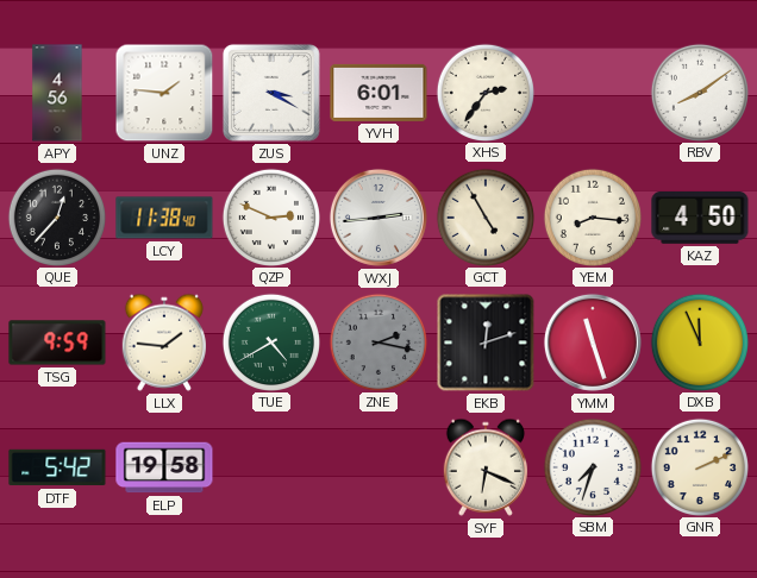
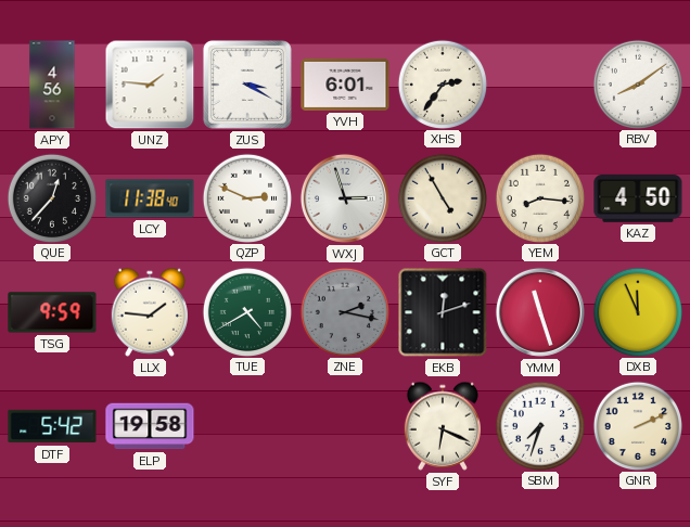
WXJ: 2:44 -> 2:57
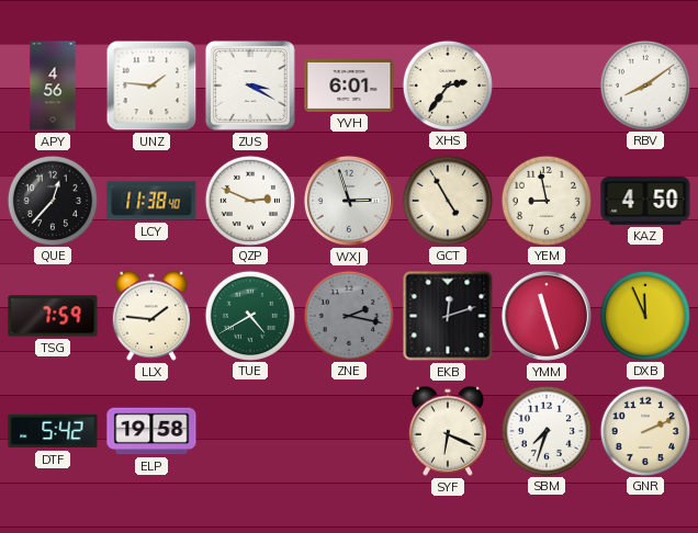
YEM: 8:16 -> 8:58
TSG: 9:59 -> 7:59
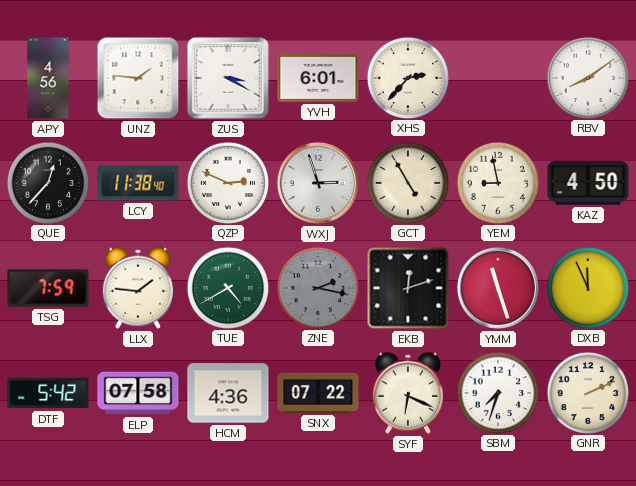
XHS: 2:36 -> 2:37
ELP: 19:58 -> 07:58
HCM: none -> 4:36
SNX: none -> 07:22
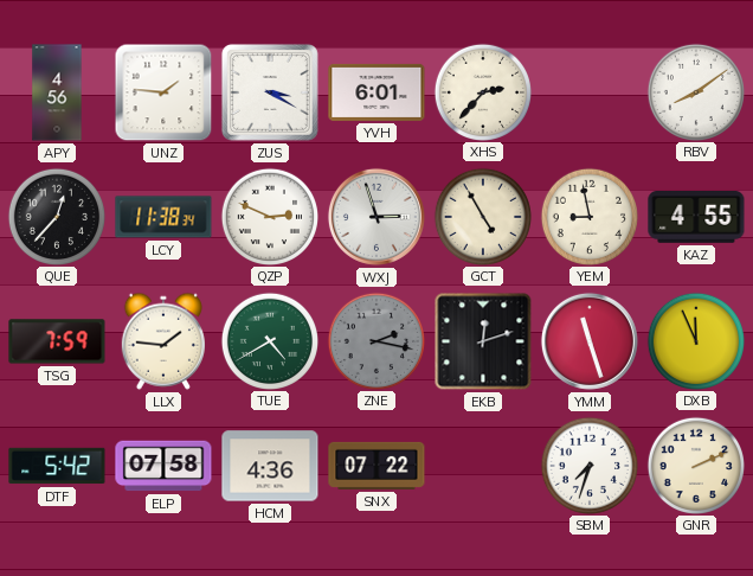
LCY: 11:38:40 -> 11:38:34
KAZ: 4:50 -> 4:55
SYF: 6:19 -> none
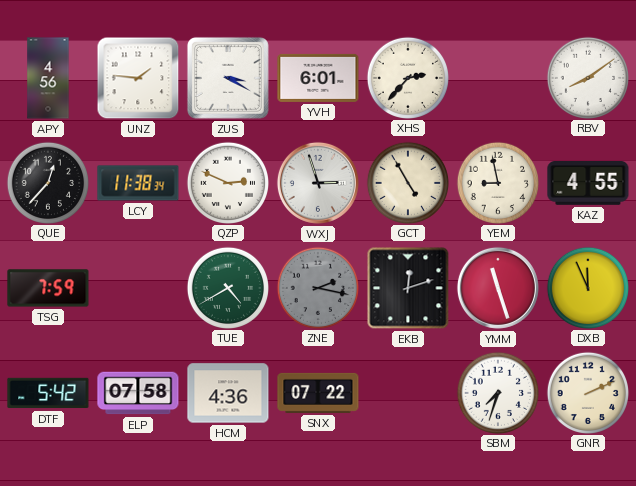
LLX: 1:46 -> none
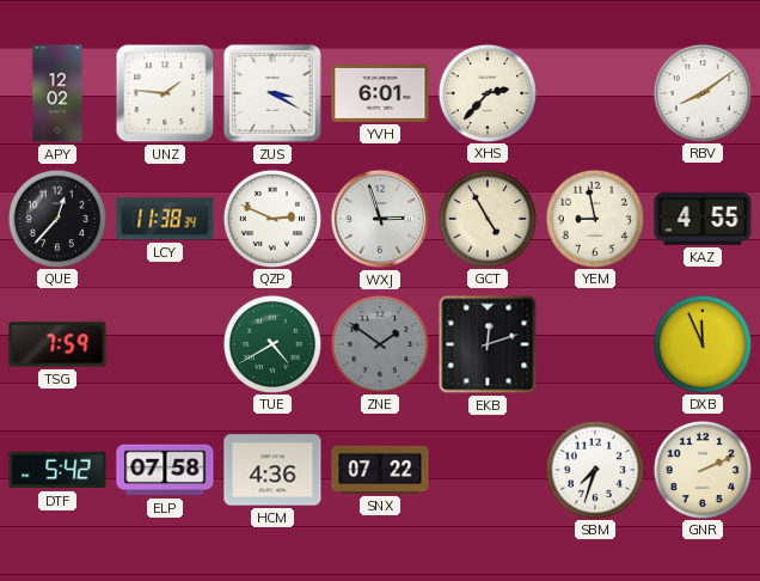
APY: 4:56 -> 12:02
ZNE: 2:17 -> 1:51
YMM: 11:27 -> none
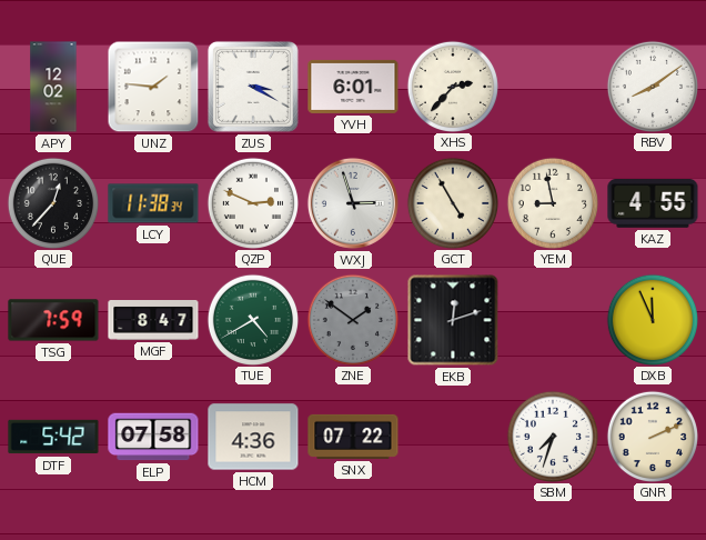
MGF: none -> 8:47
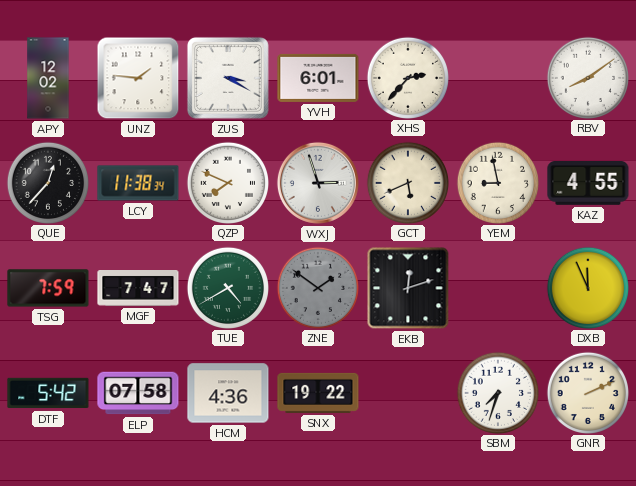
QZP: 2:49 -> 7:49
GCT: 4:55 -> 5:41
MGF: 8:47 -> 7:47
SNX: 07:22 -> 19:22
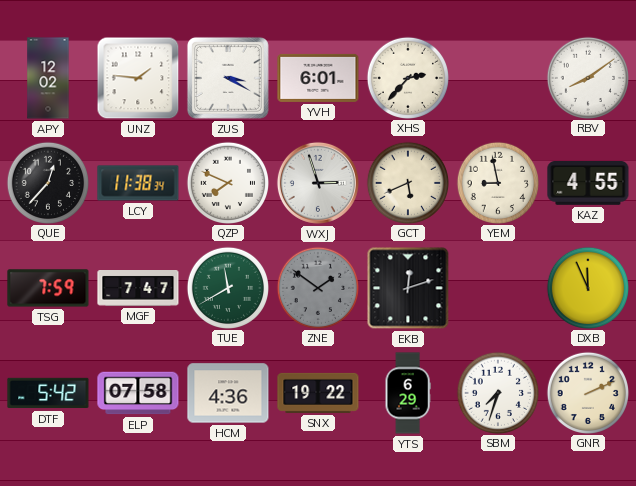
TUE: 4:40 -> 11:40
YTS: none -> 6:29
